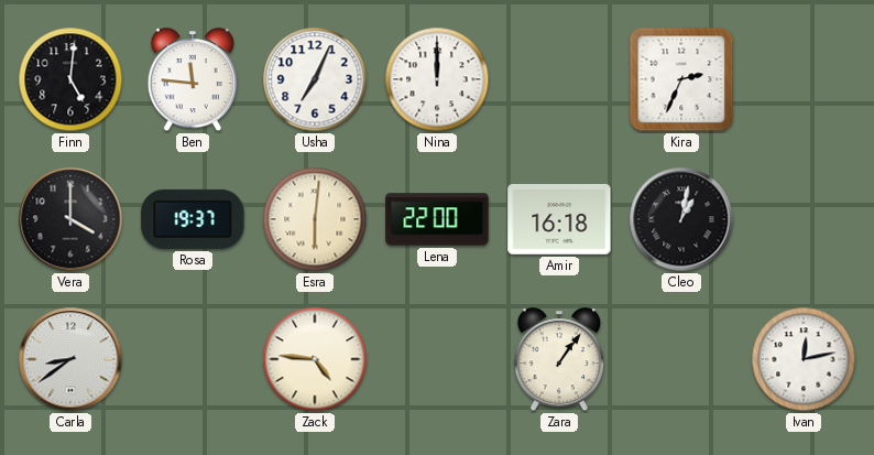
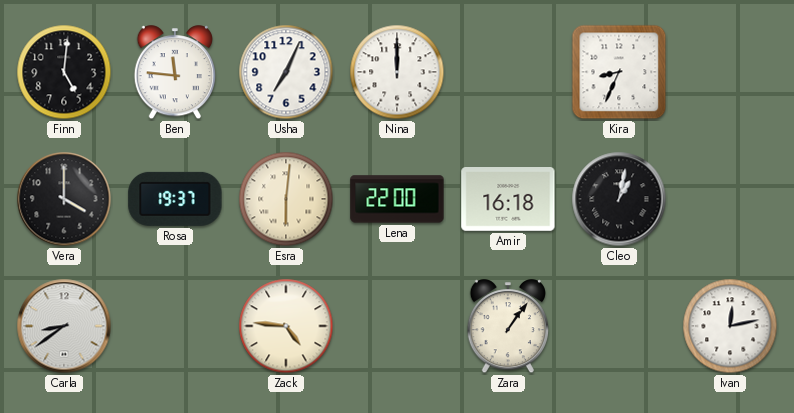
Kira: 2:34 -> 8:34
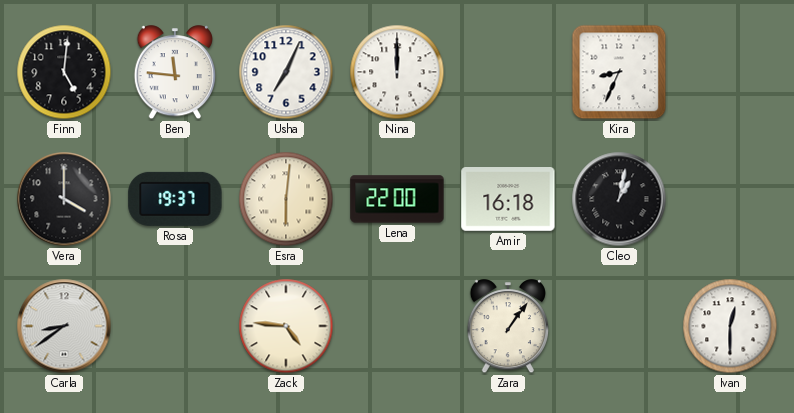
Ivan: 12:13 -> 12:30
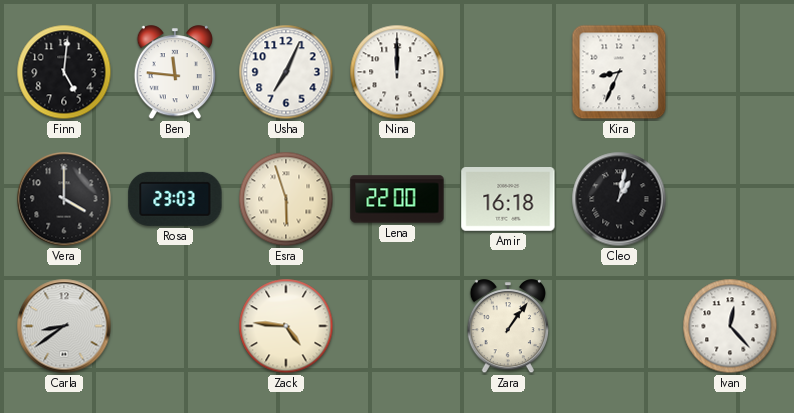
Rosa: 19:37 -> 23:03
Esra: 6:01 -> 5:57
Ivan: 12:30 -> 12:23
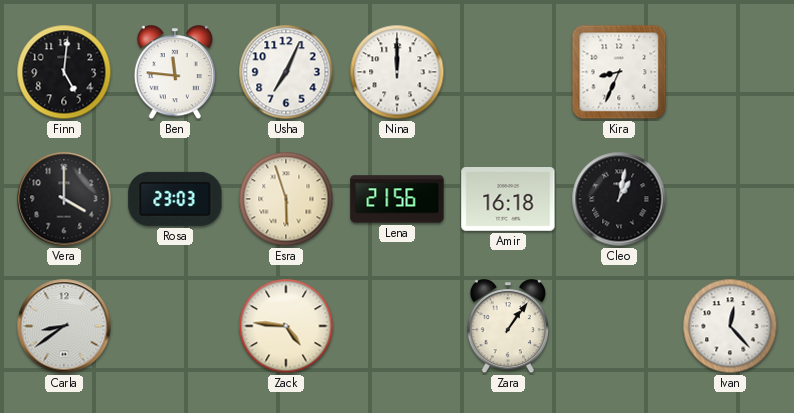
Lena: 22:00 -> 21:56
